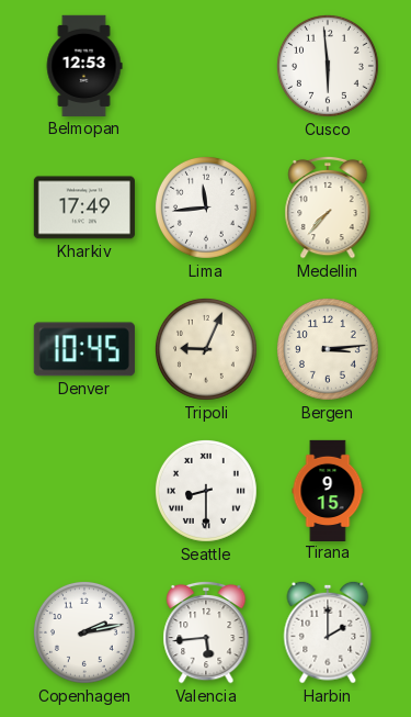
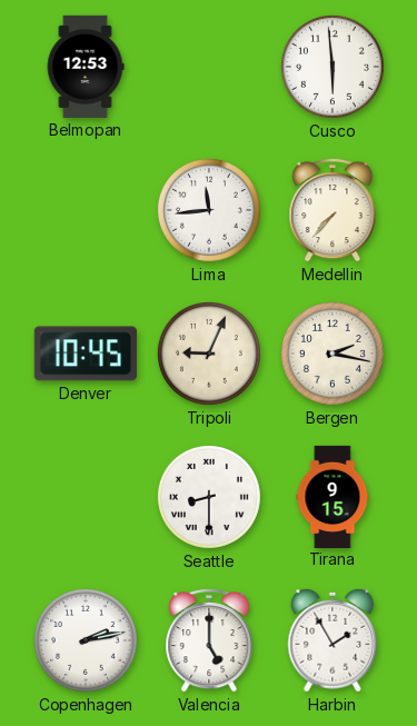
Kharkiv: 17:49 -> none
Bergen: 3:14 -> 2:17
Valencia: 5:44 -> 5:00
Harbin: 2:00 -> 1:55
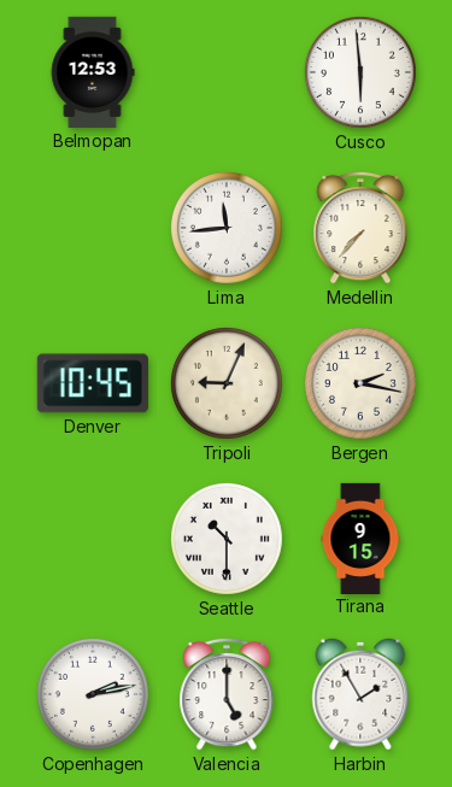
Seattle: 8:30 -> 10:30
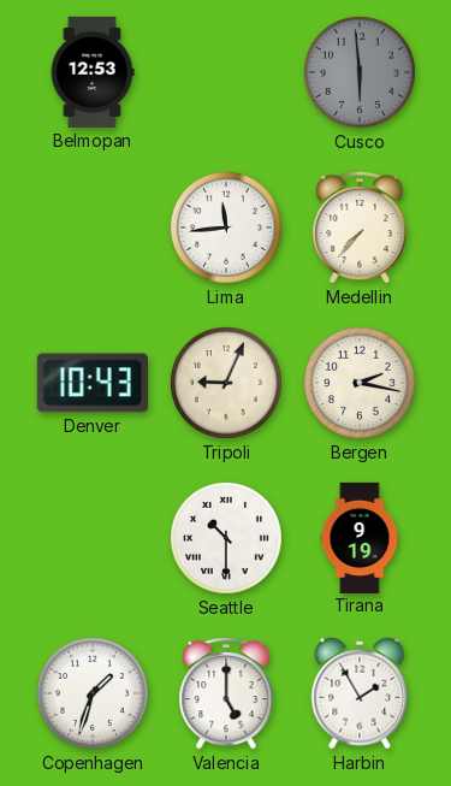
Cusco dial: white -> grey
Denver: 10:45 -> 10:43
Tirana: 9:15 -> 9:19
Copenhagen: 2:13 -> 1:33
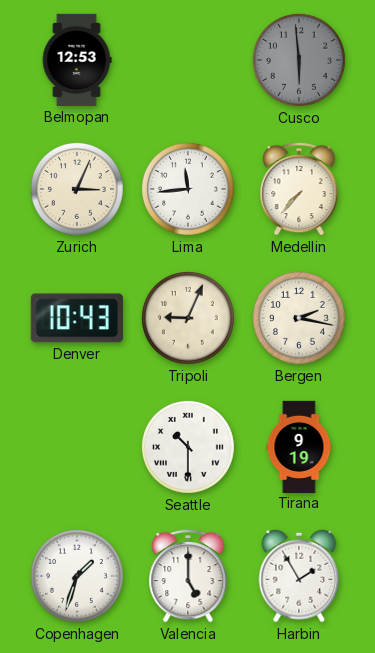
Zurich: none -> 3:04
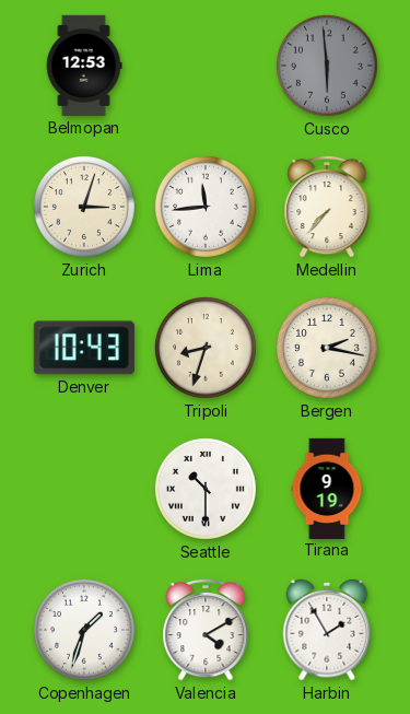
Zurich: 3:04 -> 3:03
Tripoli: 9:04 -> 8:33
Valencia: 5:00 -> 4:10
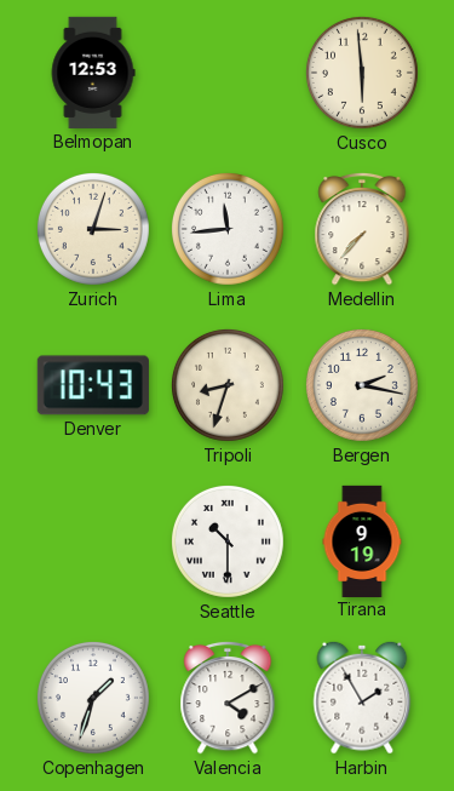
Cusco dial: grey -> cream
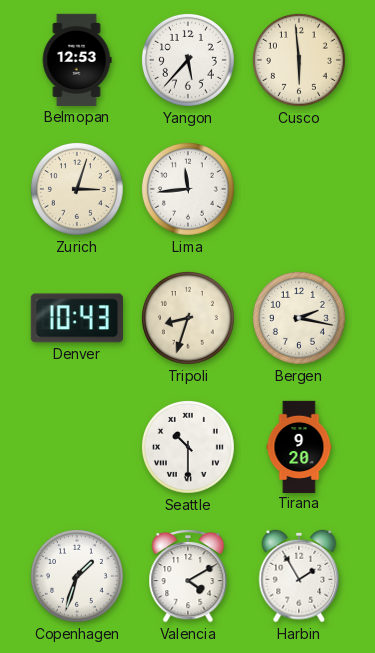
Yangon: none -> 5:37
Medellin: 7:37 -> none
Tirana: 9:19 -> 9:20
